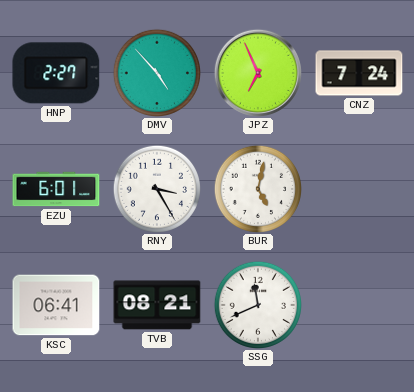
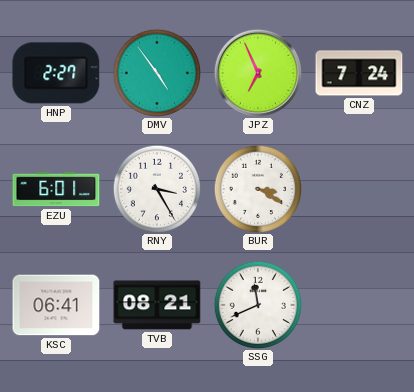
DMV: 4:53 -> 4:54
BUR: 5:02 -> 3:20
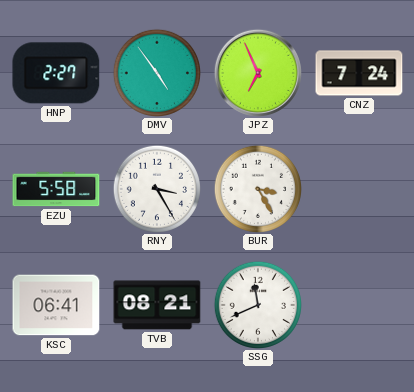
EZU: 6:01 -> 5:58
BUR: 3:20 -> 3:25
